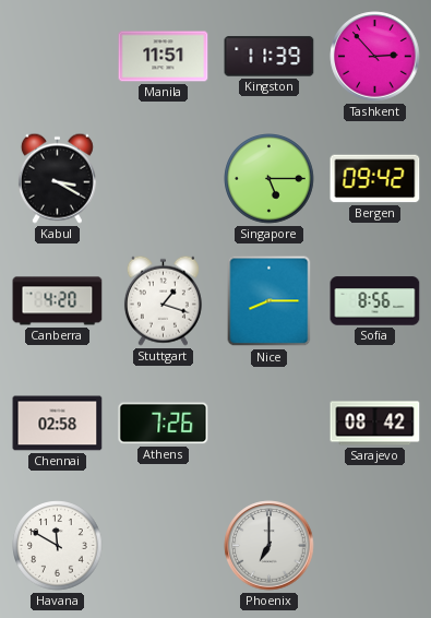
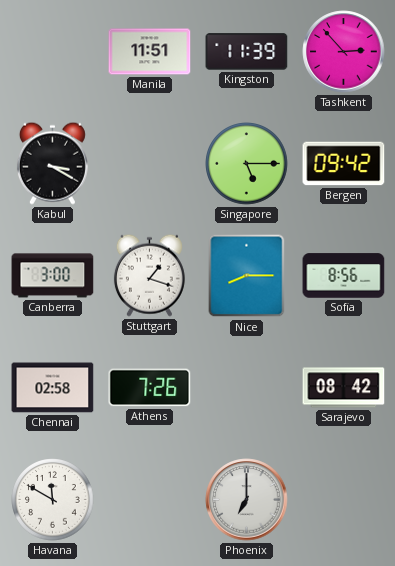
Canberra: 4:20 -> 3:00
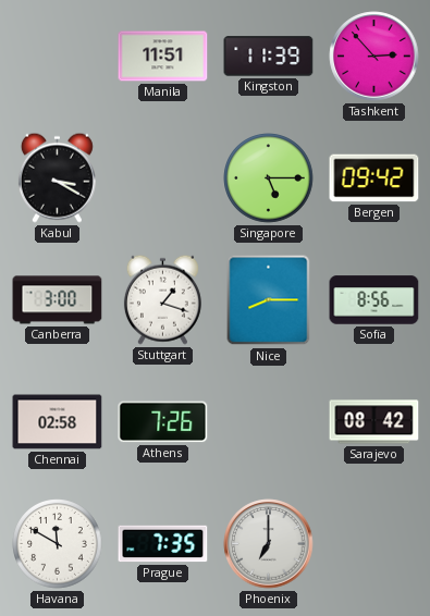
Prague: none -> 7:35
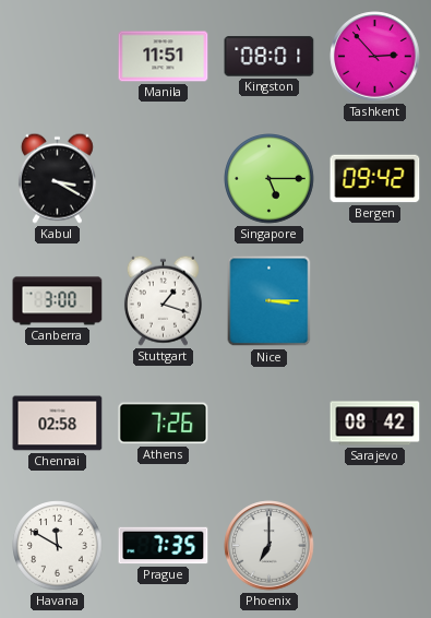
Kingston: 11:39 -> 08:01
Nice: 8:15 -> 3:15
Sofia: 8:56 -> none
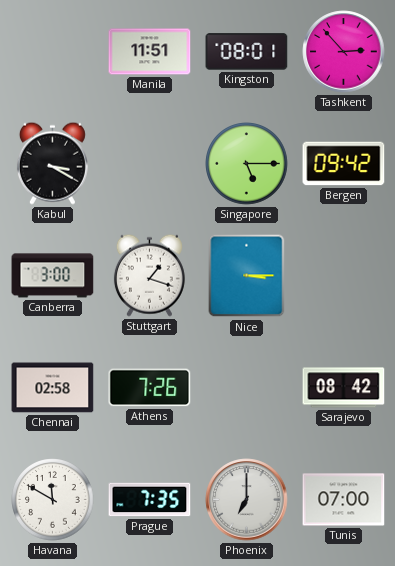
Tunis: none -> 07:00
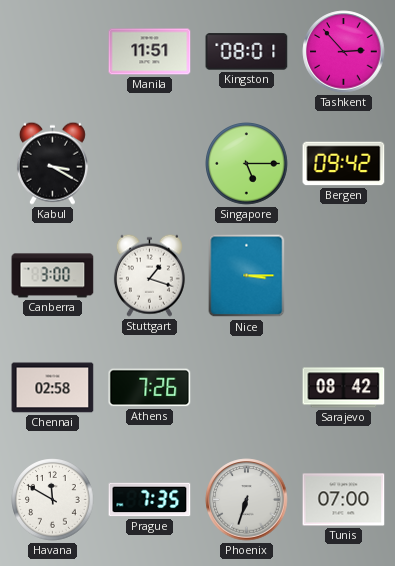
Phoenix: 7:00 -> 6:33
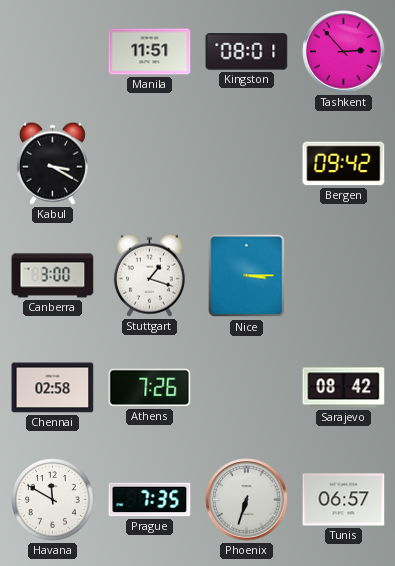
Singapore: 5:15 -> none
Tunis: 07:00 -> 06:57
